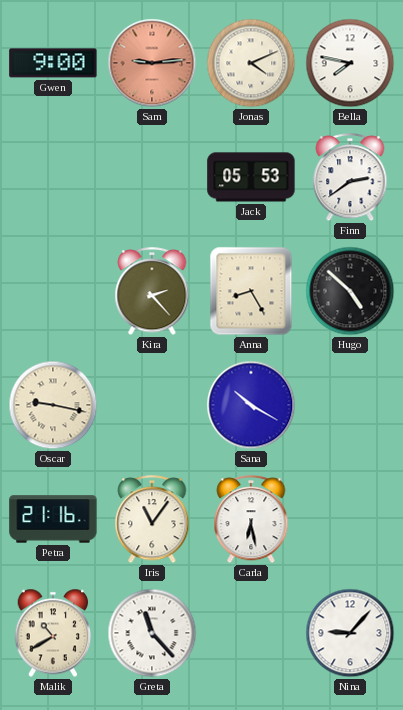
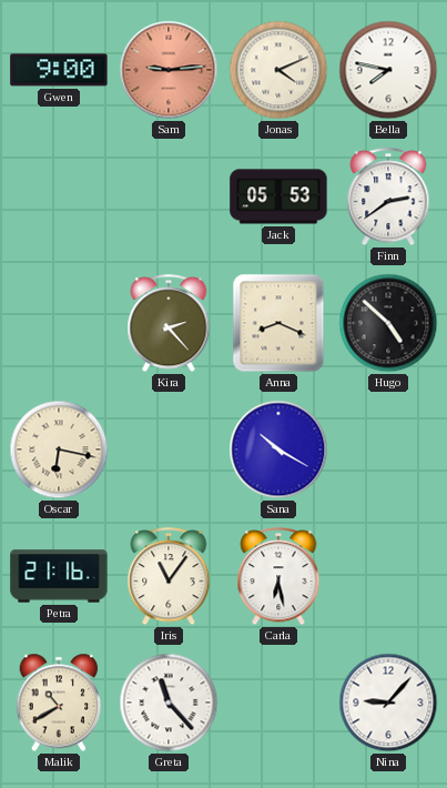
Anna: 8:25 -> 8:19
Oscar: 9:17 -> 6:17
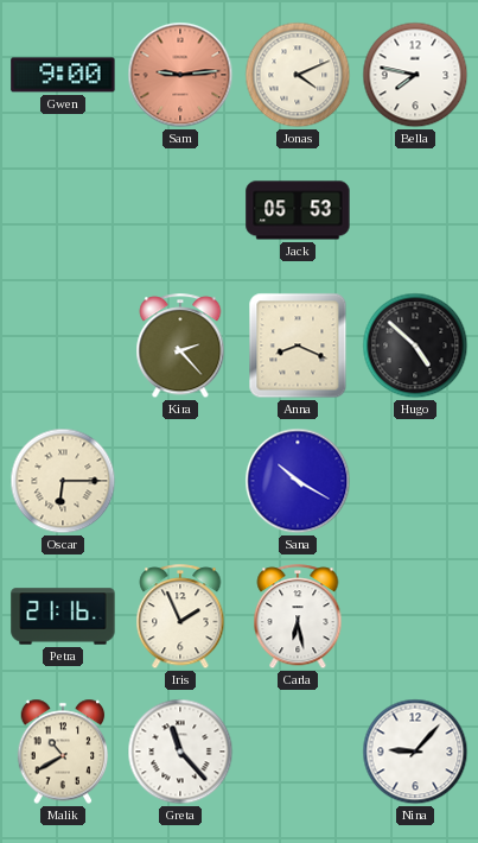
Finn: 2:39 -> none
Oscar: 6:17 -> 6:15
Iris: 11:06 -> 1:56
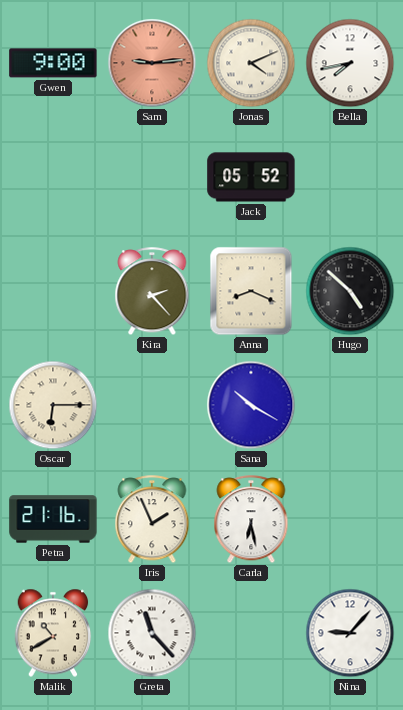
Bella: 7:47 -> 7:43
Jack: 05:53 -> 05:52
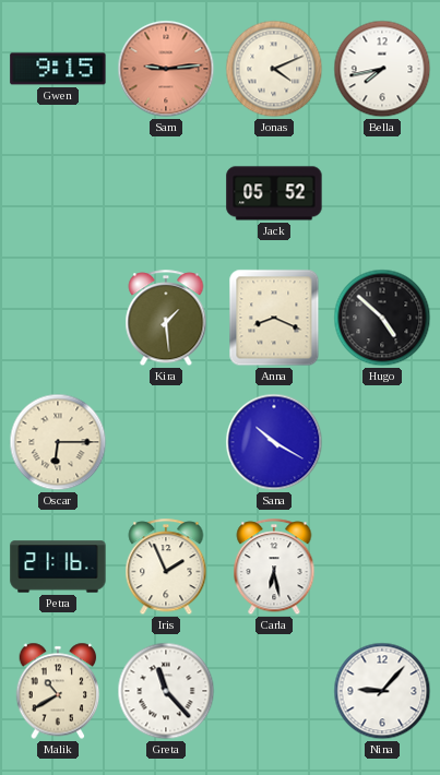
Gwen: 9:00 -> 9:15
Kira: 2:23 -> 1:29
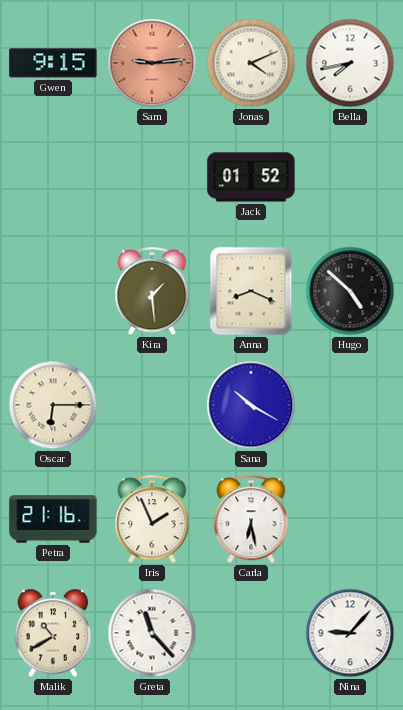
Jack: 05:52 -> 01:52
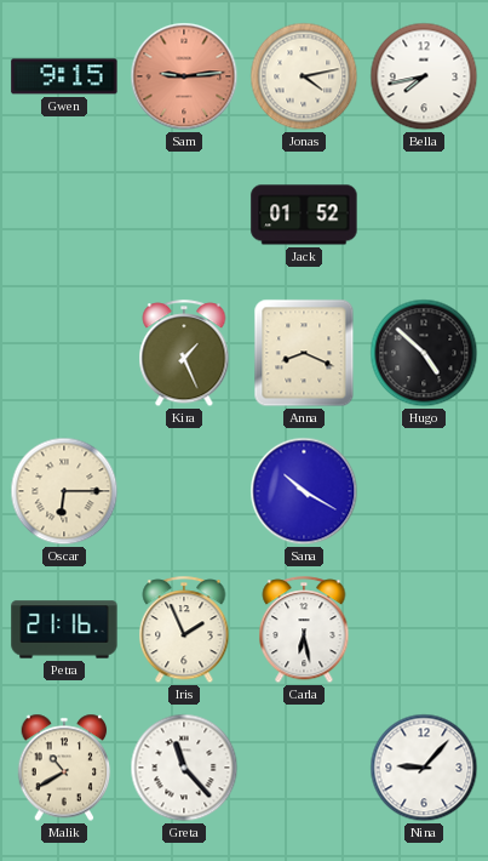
Jonas: 4:11 -> 4:13
Kira: 1:29 -> 1:26
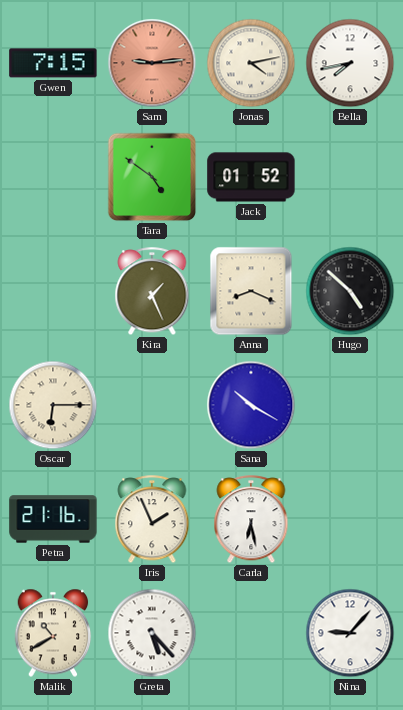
Gwen: 9:15 -> 7:15
Tara: none -> 4:51
Greta: 11:23 -> 5:23
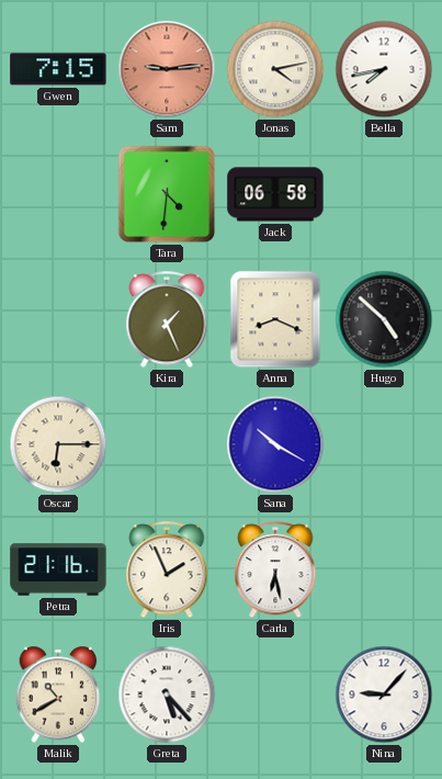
Tara: 4:51 -> 4:31
Jack: 01:52 -> 06:58
